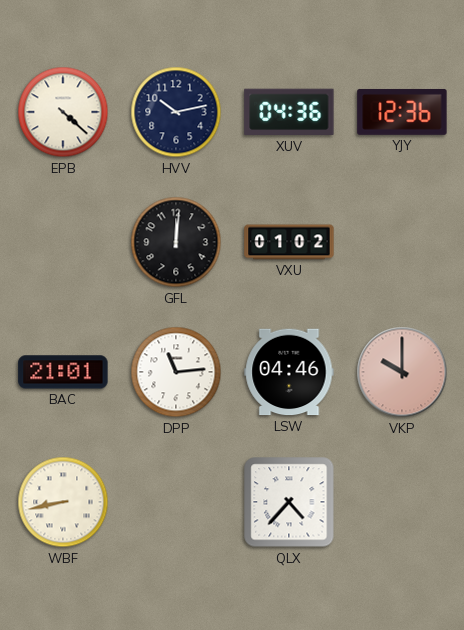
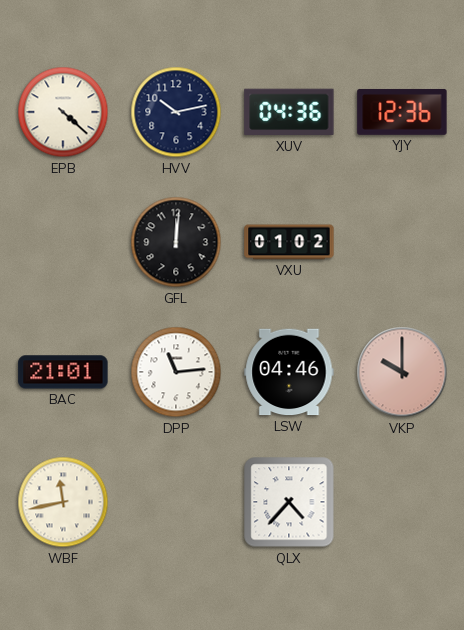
WBF: 8:43 -> 11:43
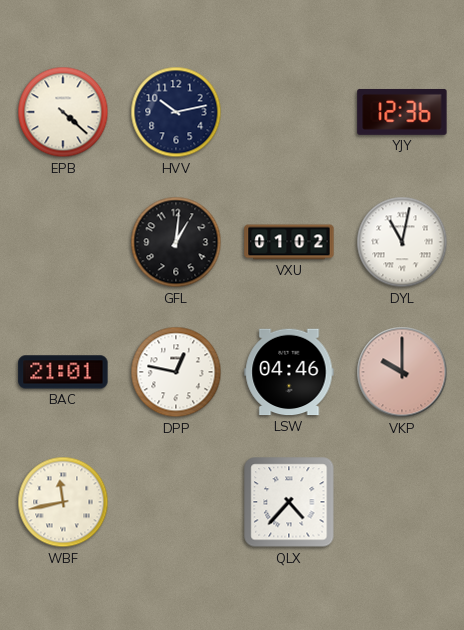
XUV: 04:36 -> none
GFL: 12:01 -> 1:01
DYL: none -> 11:02
DPP: 11:14 -> 12:47
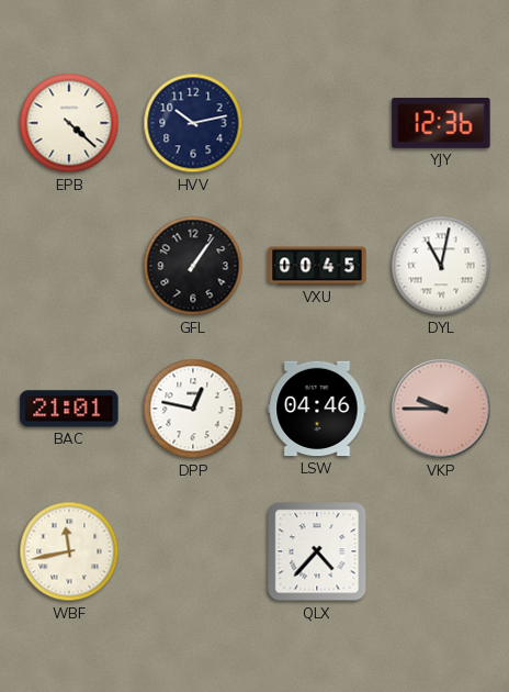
GFL: 1:01 -> 1:06
VXU: 01:02 -> 00:45
VKP: 10:00 -> 9:45
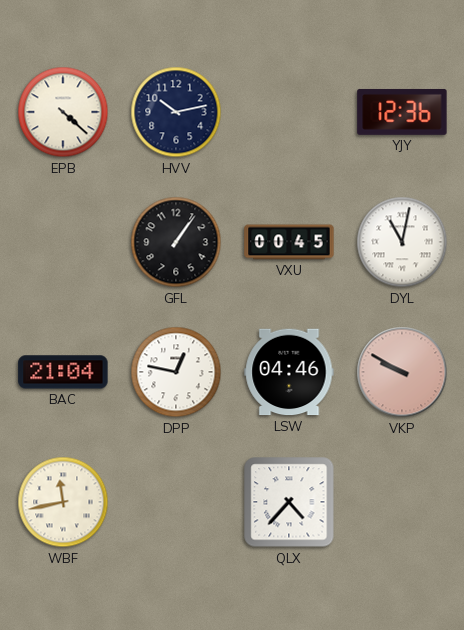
BAC: 21:01 -> 21:04
VKP: 9:45 -> 9:50
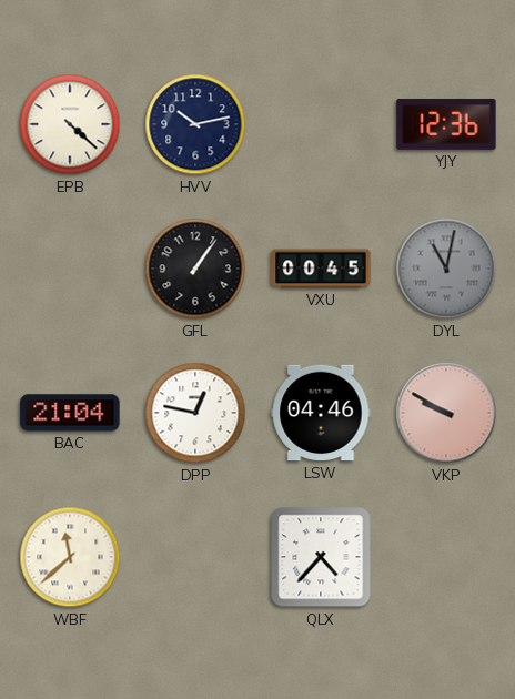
DYL dial: white -> grey
WBF: 11:43 -> 11:38
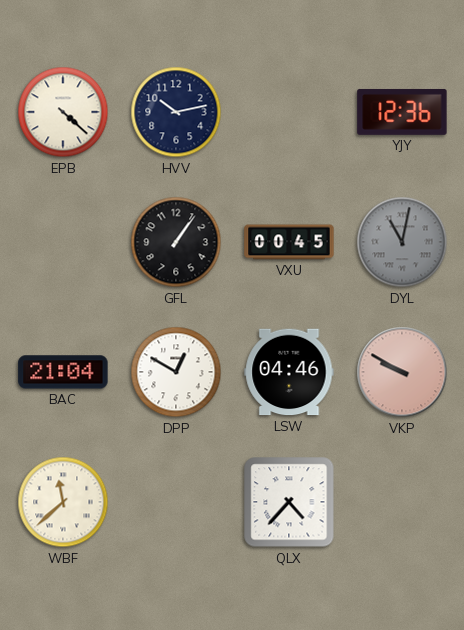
DPP: 12:47 -> 12:50
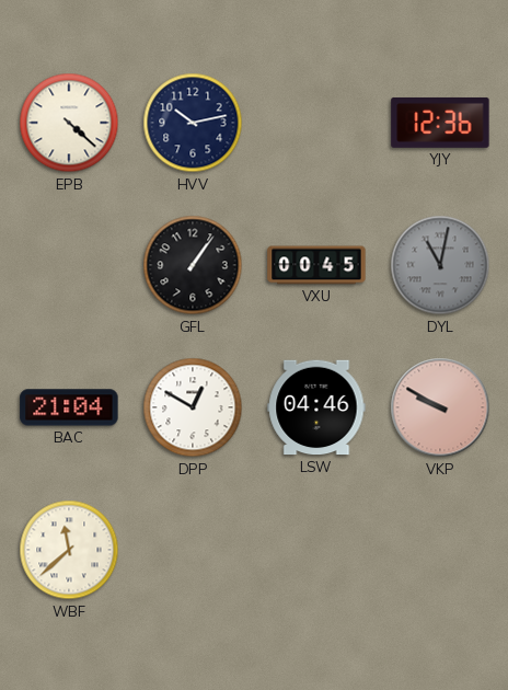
QLX: 4:37 -> none
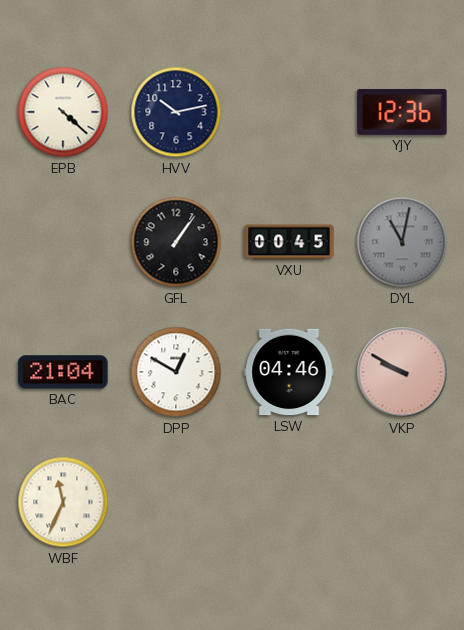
WBF: 11:38 -> 11:34
